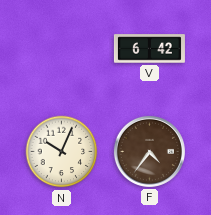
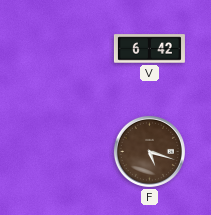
N: 10:04 -> none
F: 4:36 -> 5:18
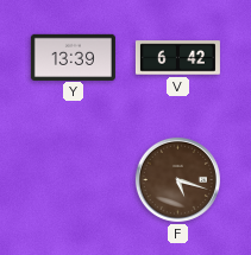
Y: none -> 13:39
